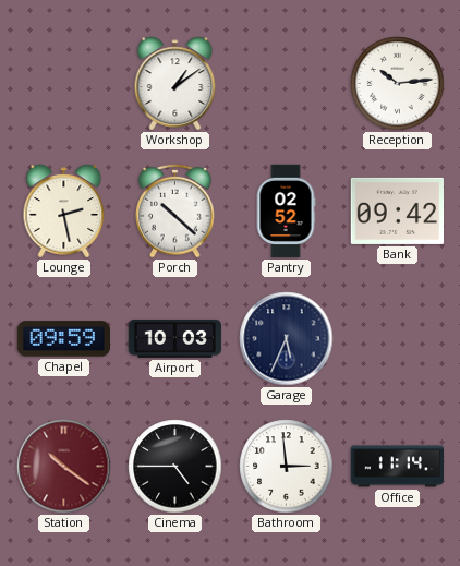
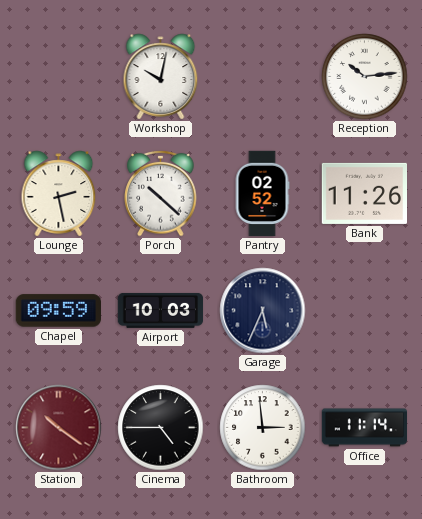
Workshop: 1:09 -> 10:02
Bank: 09:42 -> 11:26
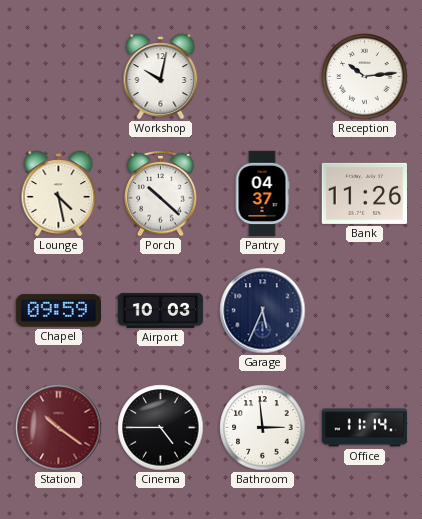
Lounge: 2:28 -> 4:28
Pantry: 02:52 -> 04:37
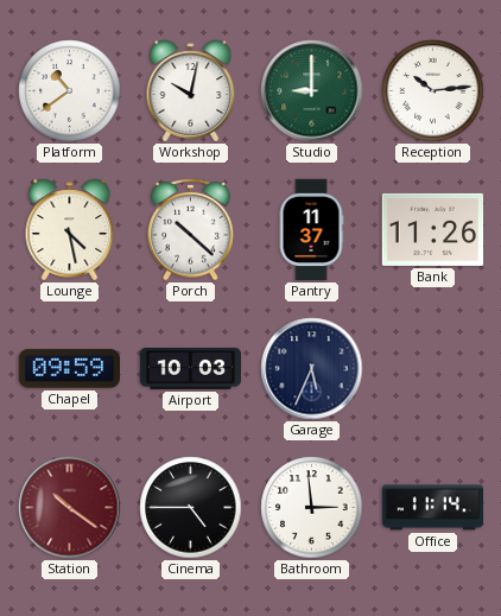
Platform: none -> 10:39
Studio: none -> 9:00
Pantry: 04:37 -> 11:37
